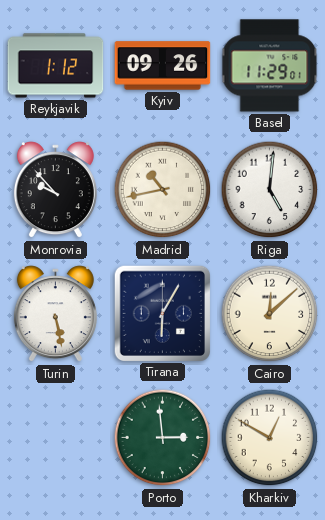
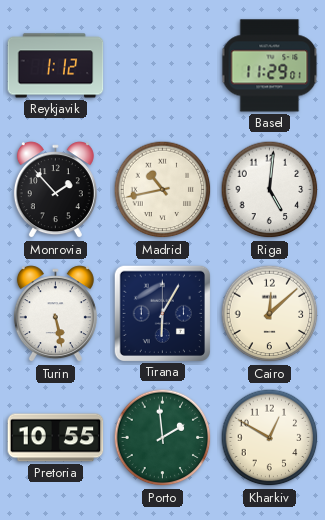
Kyiv: 09:26 -> none
Monrovia: 9:53 -> 1:53
Pretoria: none -> 10:55
Porto: 2:59 -> 1:59
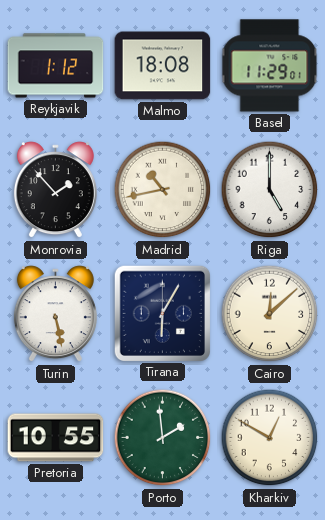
Malmo: none -> 18:08
Riga: 5:01 -> 5:00
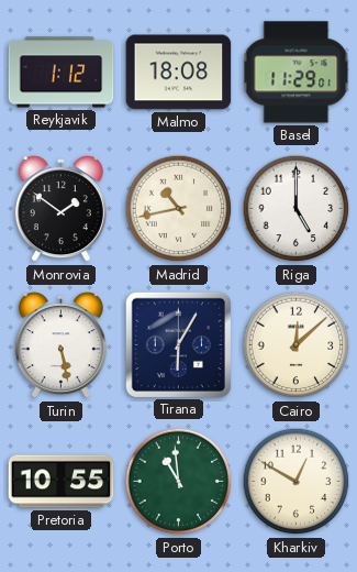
Monrovia: 1:53 -> 1:51
Porto: 1:59 -> 10:59
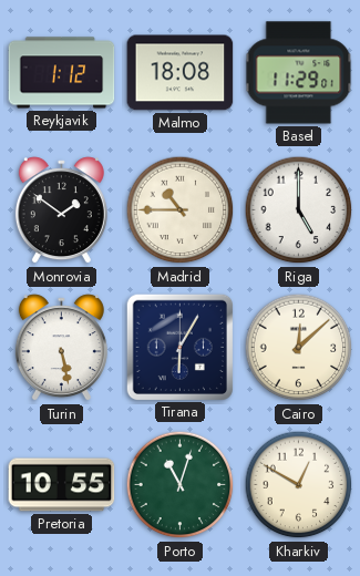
Madrid: 10:43 -> 10:45
Porto: 10:59 -> 11:03
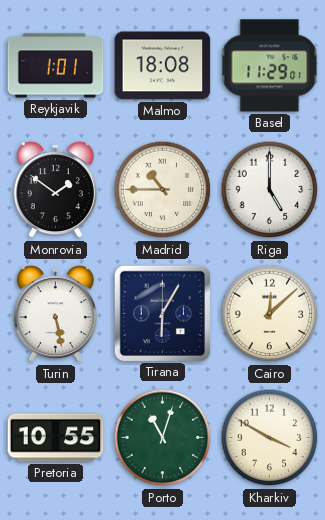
Reykjavik: 1:12 -> 1:01
Kharkiv: 12:50 -> 3:50
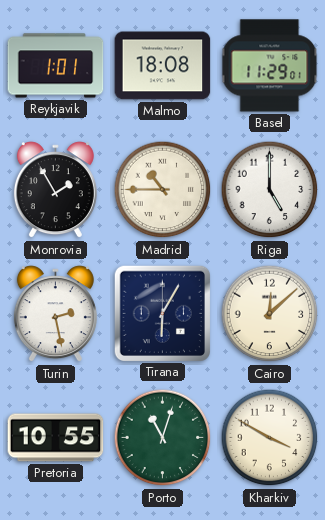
Monrovia: 1:51 -> 1:55
Turin: 5:28 -> 2:28
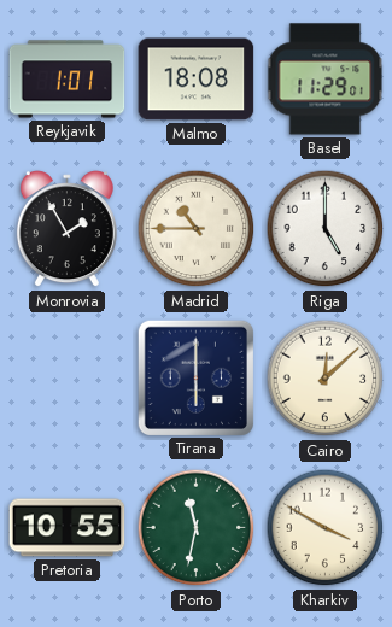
Turin: 2:28 -> none
Tirana: 6:05 -> 6:00
Porto: 11:03 -> 11:32
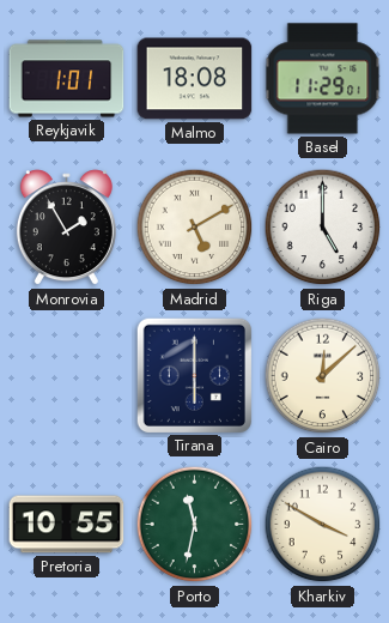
Madrid: 10:45 -> 5:10
